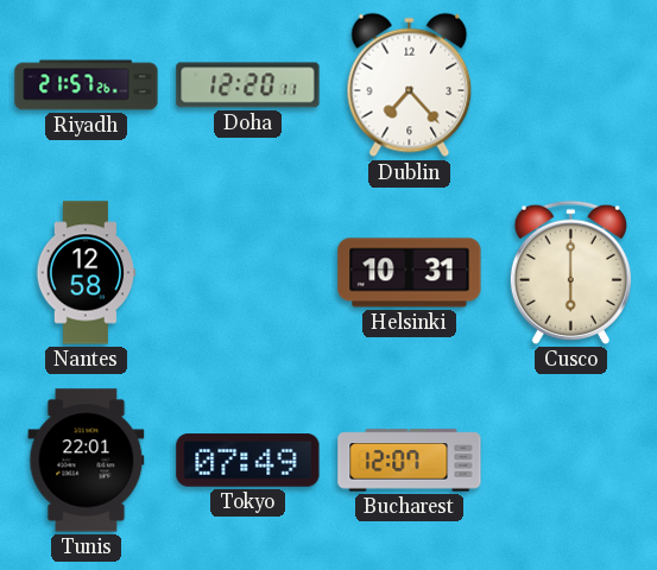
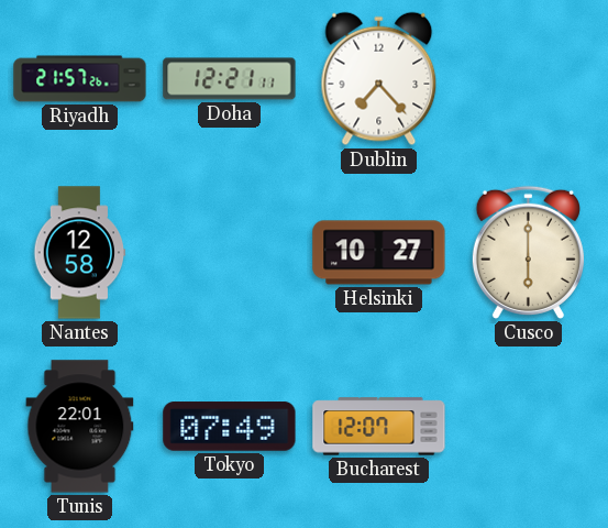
Doha: 12:20 -> 12:21
Helsinki: 10:31 -> 10:27
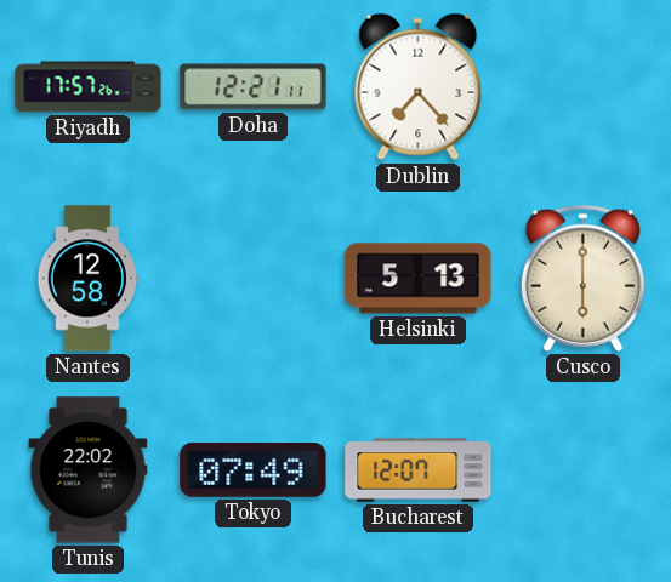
Riyadh: 21:57 -> 17:57
Helsinki: 10:27 -> 5:13
Tunis: 22:01 -> 22:02
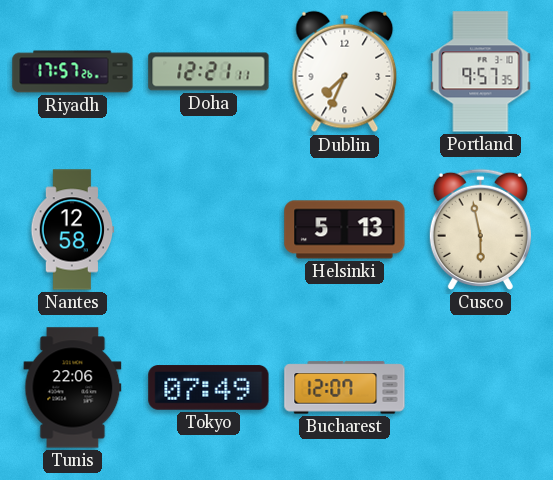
Dublin: 7:23 -> 7:34
Portland: none -> 9:57
Cusco: 6:00 -> 5:58
Tunis: 22:02 -> 22:06
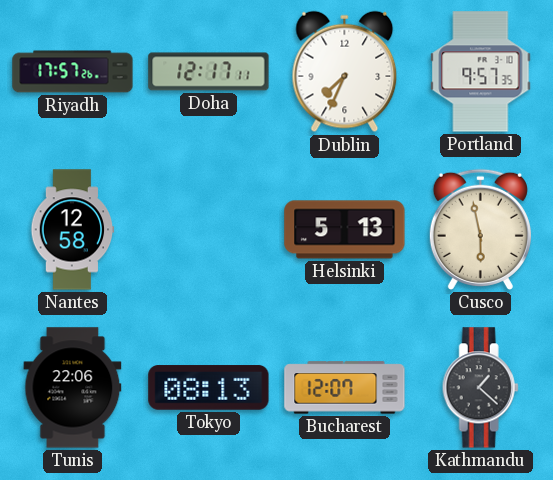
Doha: 12:21 -> 12:17
Tokyo: 07:49 -> 08:13
Kathmandu: none -> 1:22
